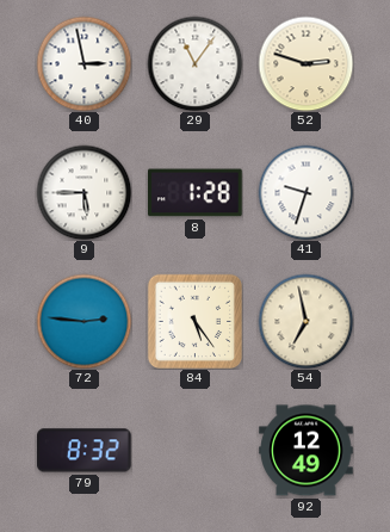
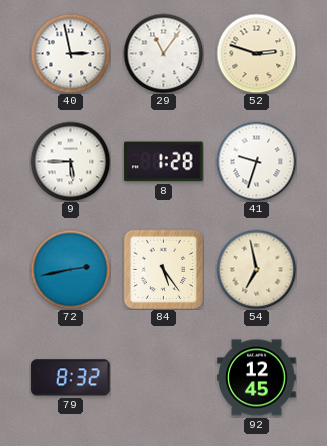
72: 2:46 -> 2:43
92: 12:49 -> 12:45
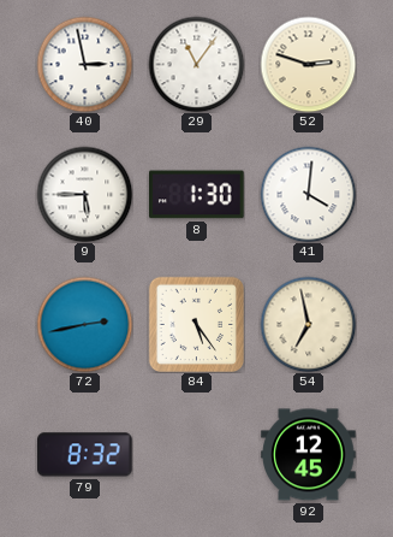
8: 1:28 -> 1:30
41: 9:33 -> 4:01
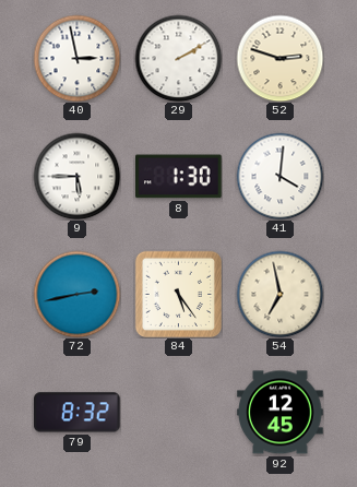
29: 11:06 -> 2:10
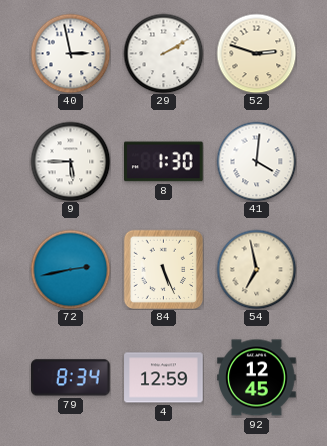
84: 5:24 -> 5:26
79: 8:32 -> 8:34
4: none -> 12:59
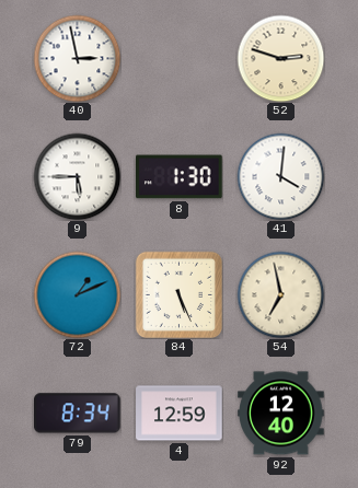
29: 2:10 -> none
72: 2:43 -> 1:11
92: 12:45 -> 12:40
